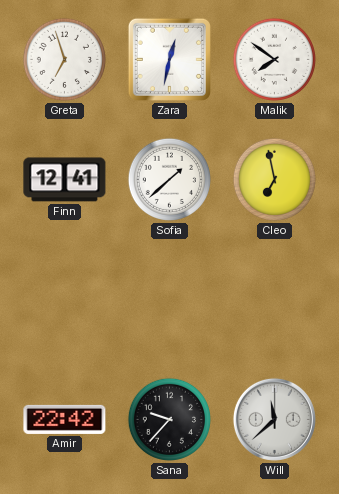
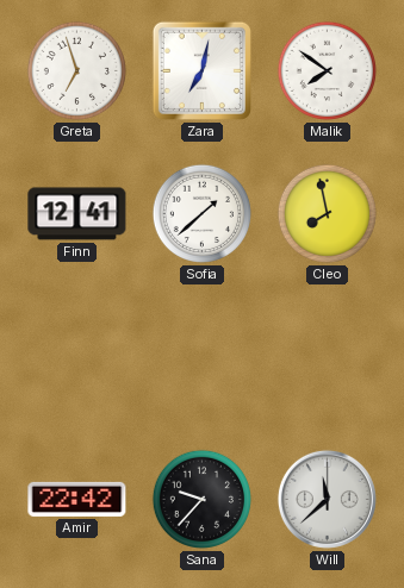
Zara: 12:32 -> 7:02
Cleo: 6:58 -> 7:58
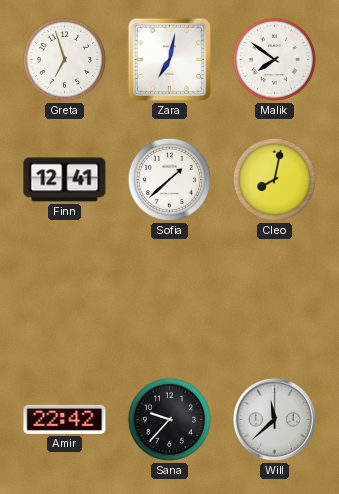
Cleo: 7:58 -> 8:02
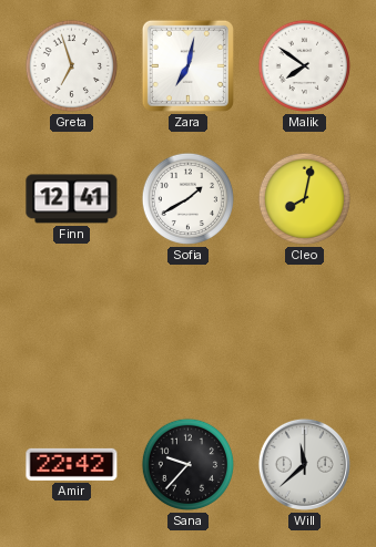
Sofia: 1:38 -> 1:40
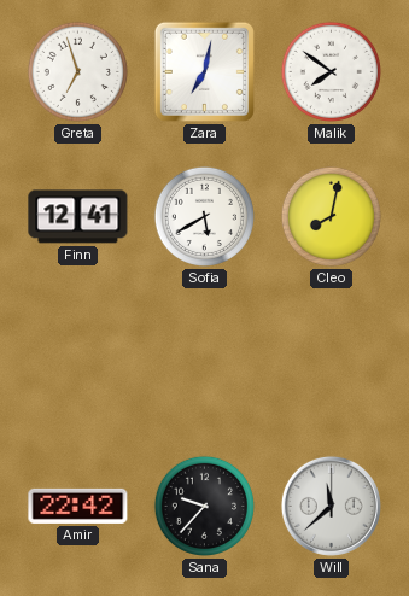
Sofia: 1:40 -> 5:40
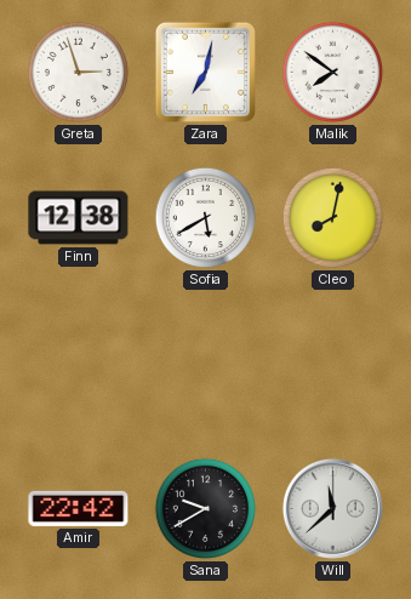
Greta: 6:57 -> 2:57
Finn: 12:41 -> 12:38
Sana: 9:37 -> 9:40
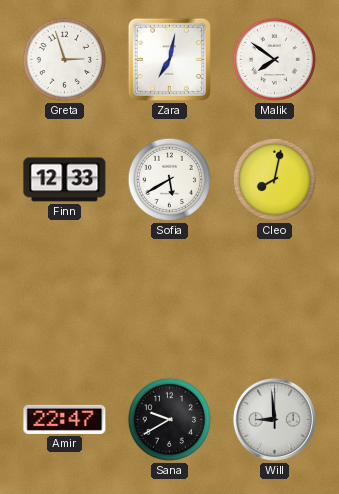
Finn: 12:38 -> 12:33
Amir: 22:42 -> 22:47
Will: 11:38 -> 8:59
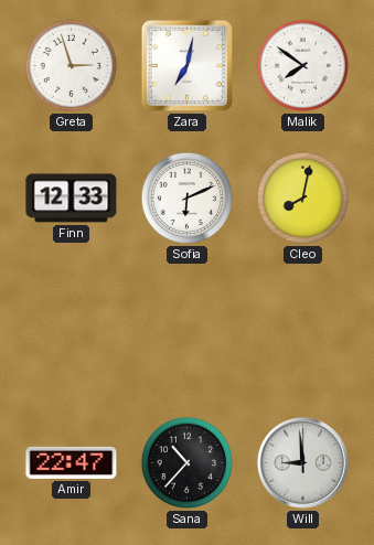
Sofia: 5:40 -> 6:11
Sana: 9:40 -> 10:37
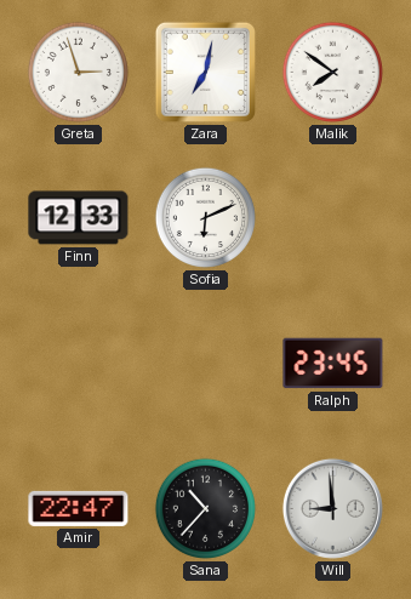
Cleo: 8:02 -> none
Ralph: none -> 23:45
